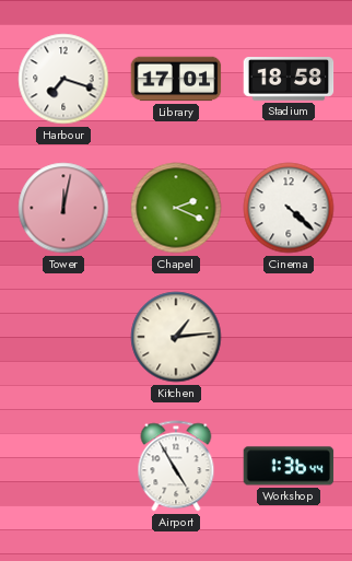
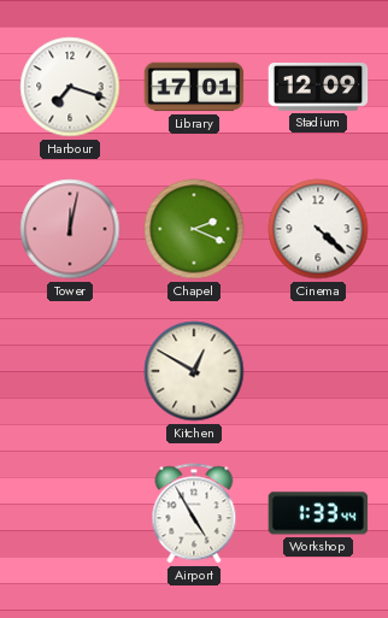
Stadium: 18:58 -> 12:09
Kitchen: 1:14 -> 12:50
Workshop: 1:36 -> 1:33
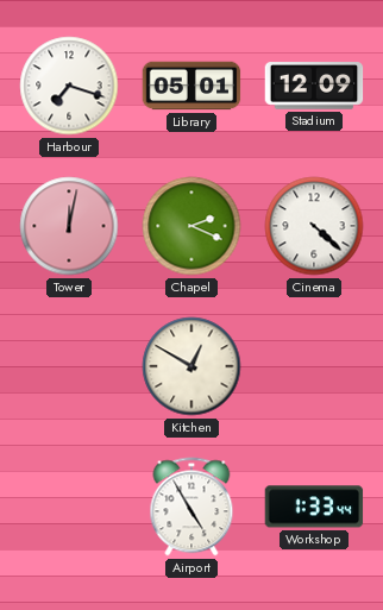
Library: 17:01 -> 05:01
